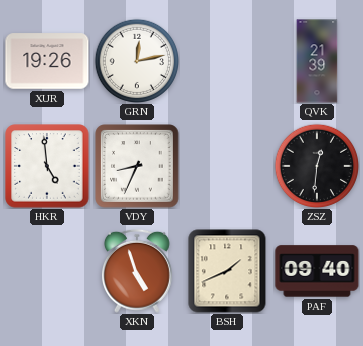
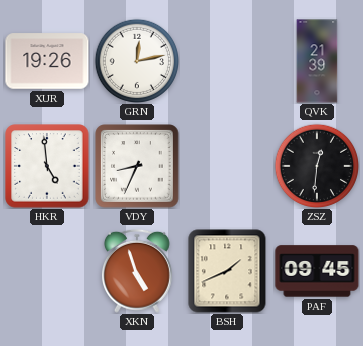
PAF: 09:40 -> 09:45
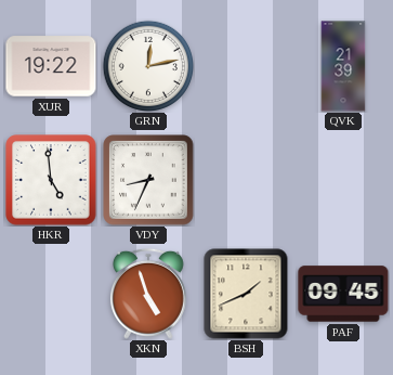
XUR: 19:26 -> 19:22
ZSZ: 12:31 -> none
